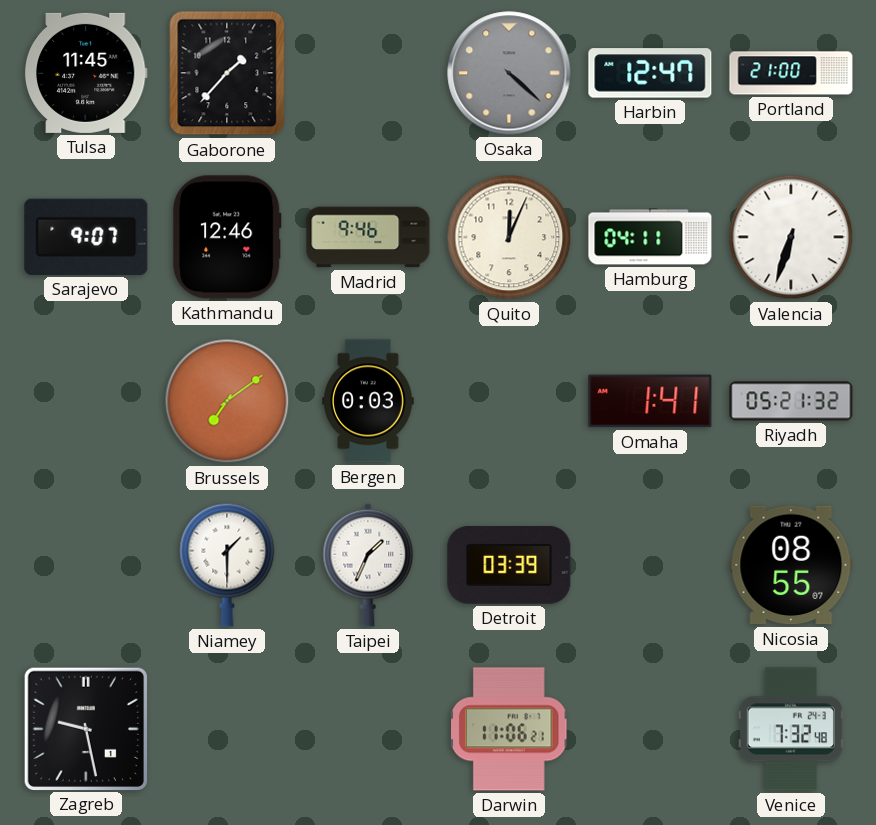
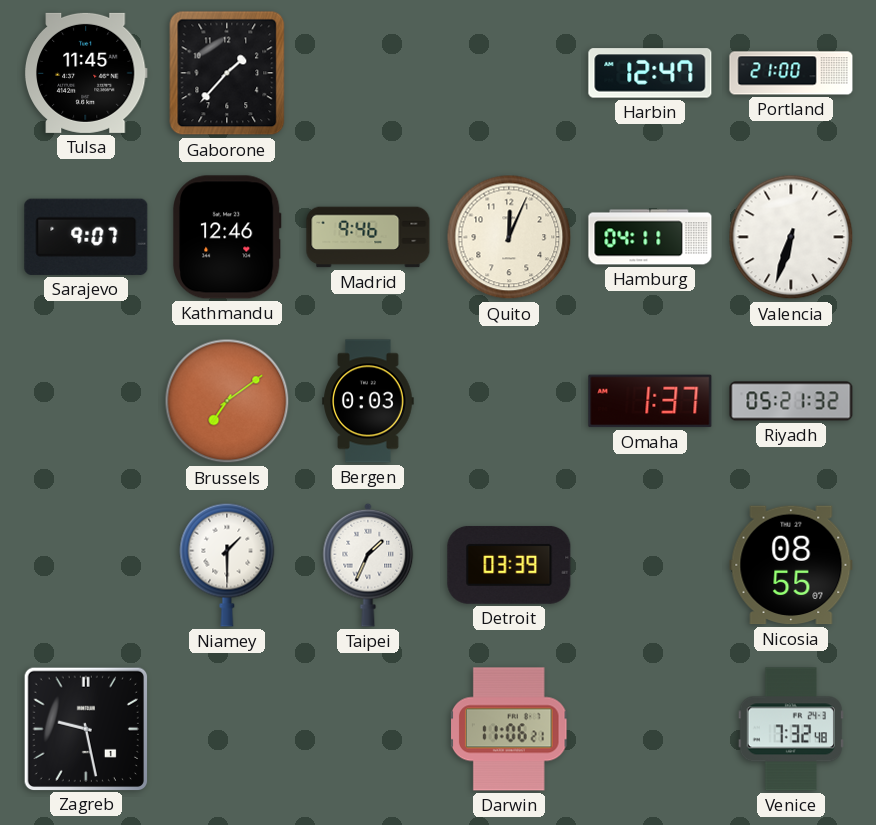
Osaka: 4:22 -> none
Omaha: 1:41 -> 1:37
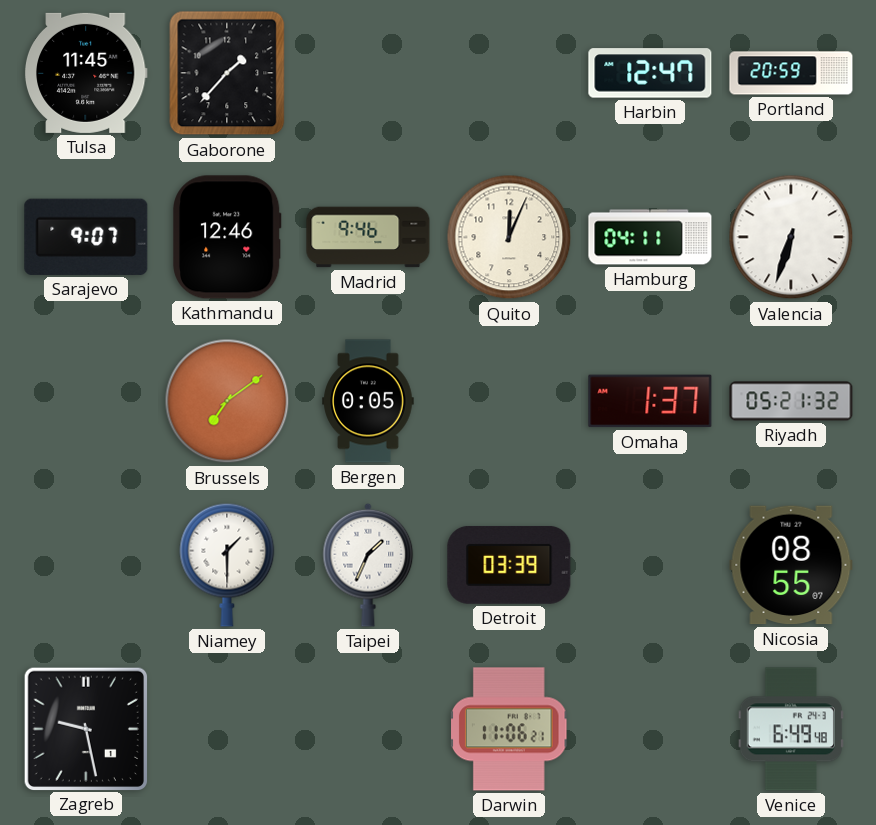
Portland: 21:00 -> 20:59
Bergen: 0:03 -> 0:05
Venice: 7:32 -> 6:49
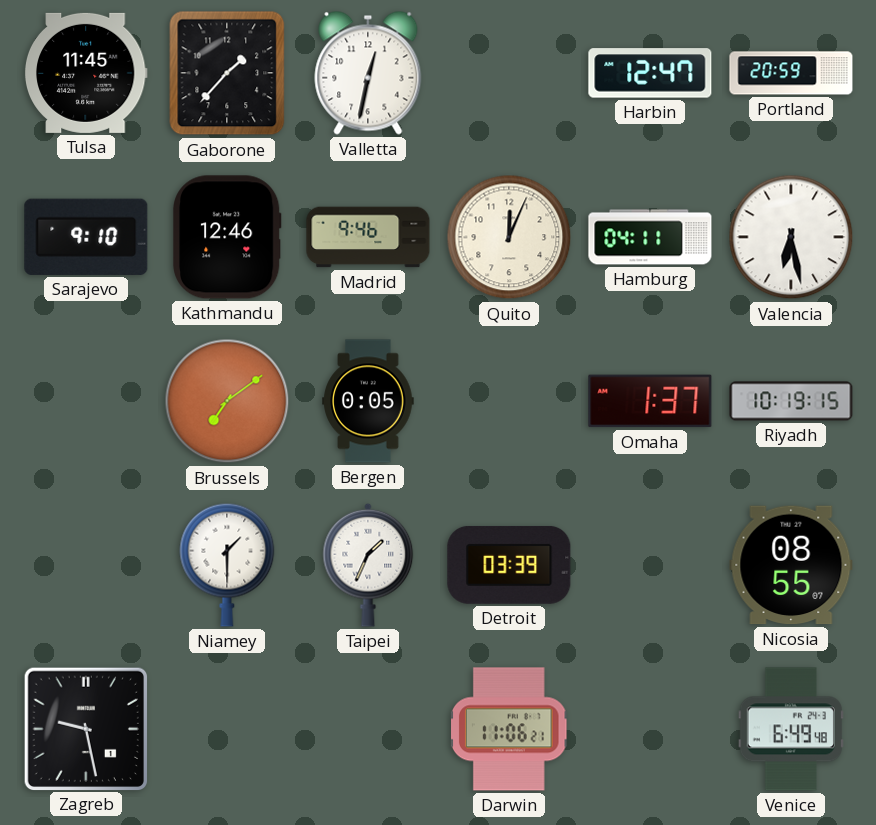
Valletta: none -> 12:32
Sarajevo: 9:07 -> 9:10
Valencia: 6:33 -> 6:28
Riyadh: 05:21 -> 10:19
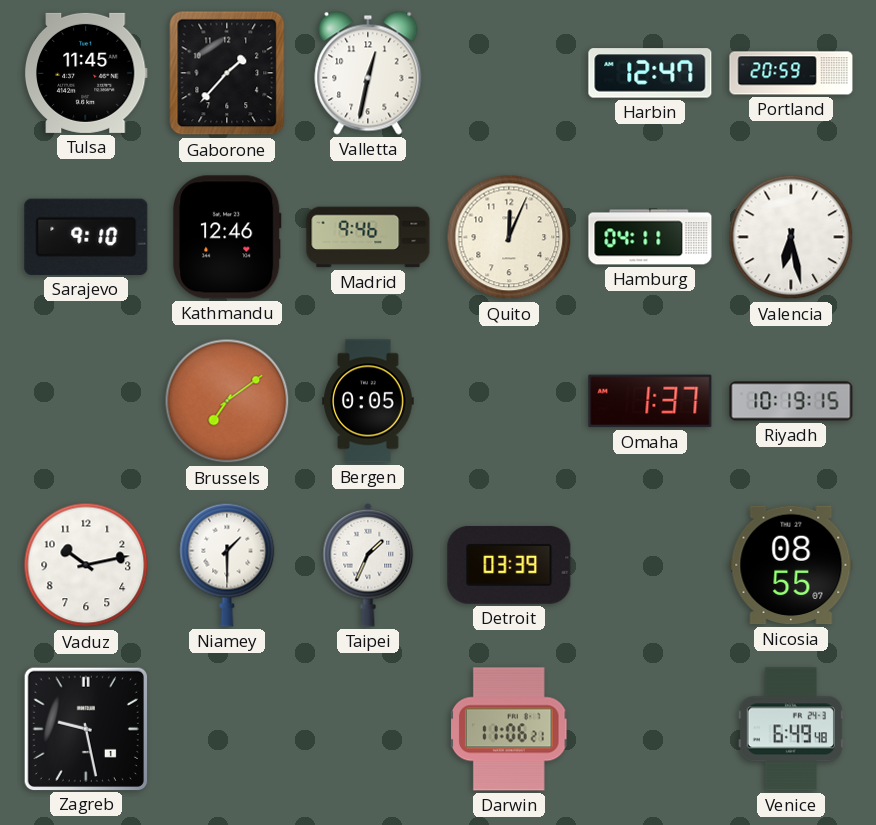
Vaduz: none -> 10:13
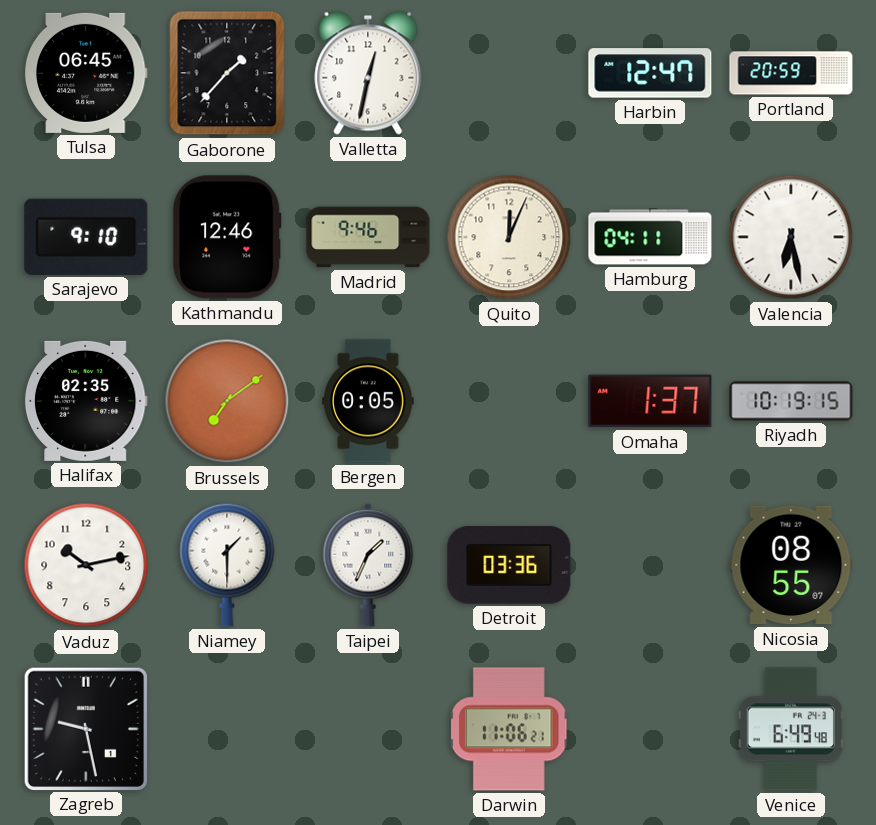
Tulsa: 11:45 -> 06:45
Halifax: none -> 02:35
Detroit: 03:39 -> 03:36
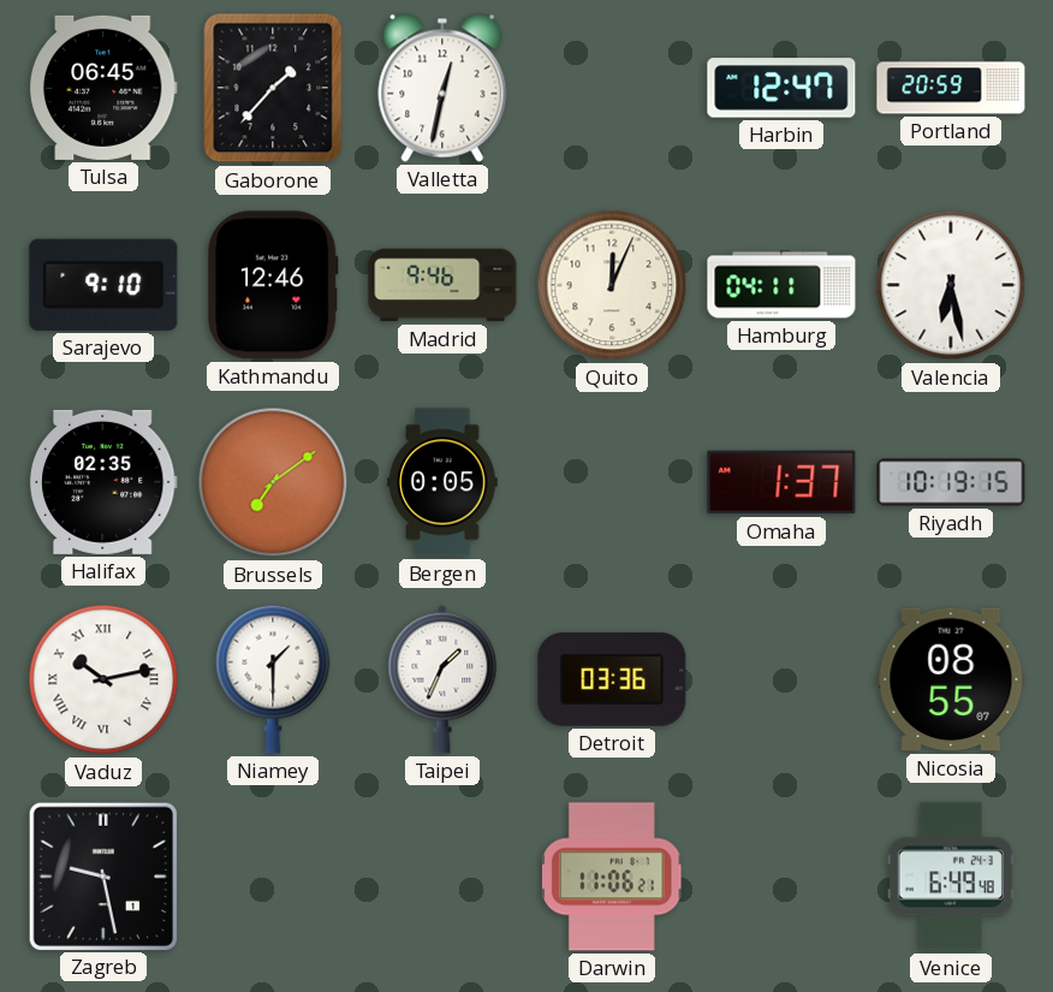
Vaduz numerals: Arabic -> Roman
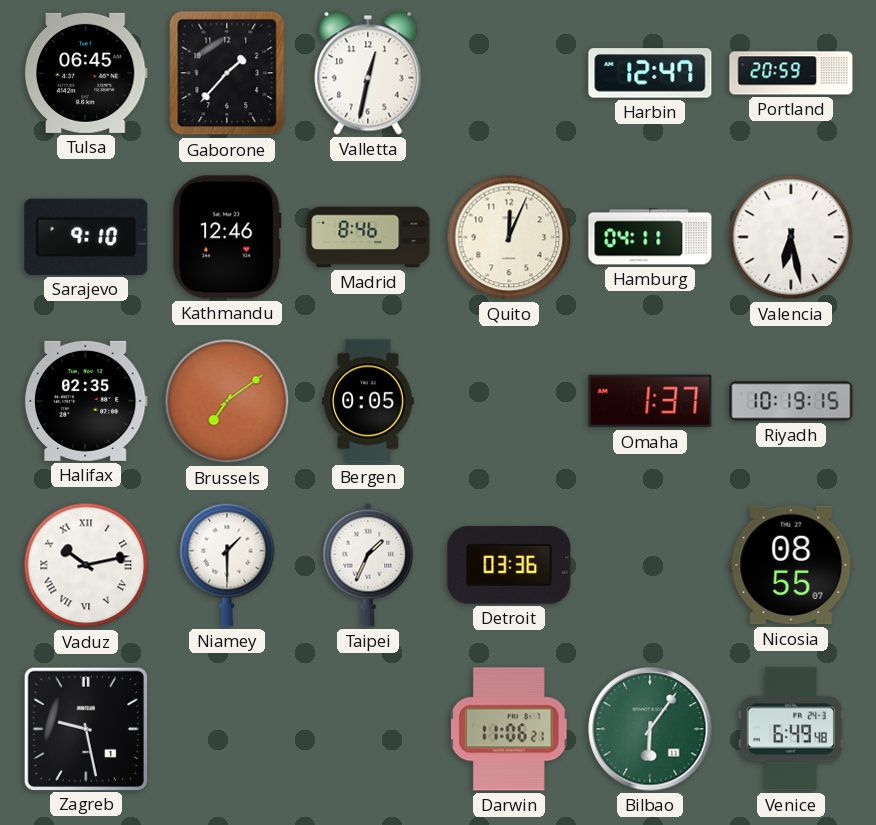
Madrid: 9:46 -> 8:46
Bilbao: none -> 6:06
